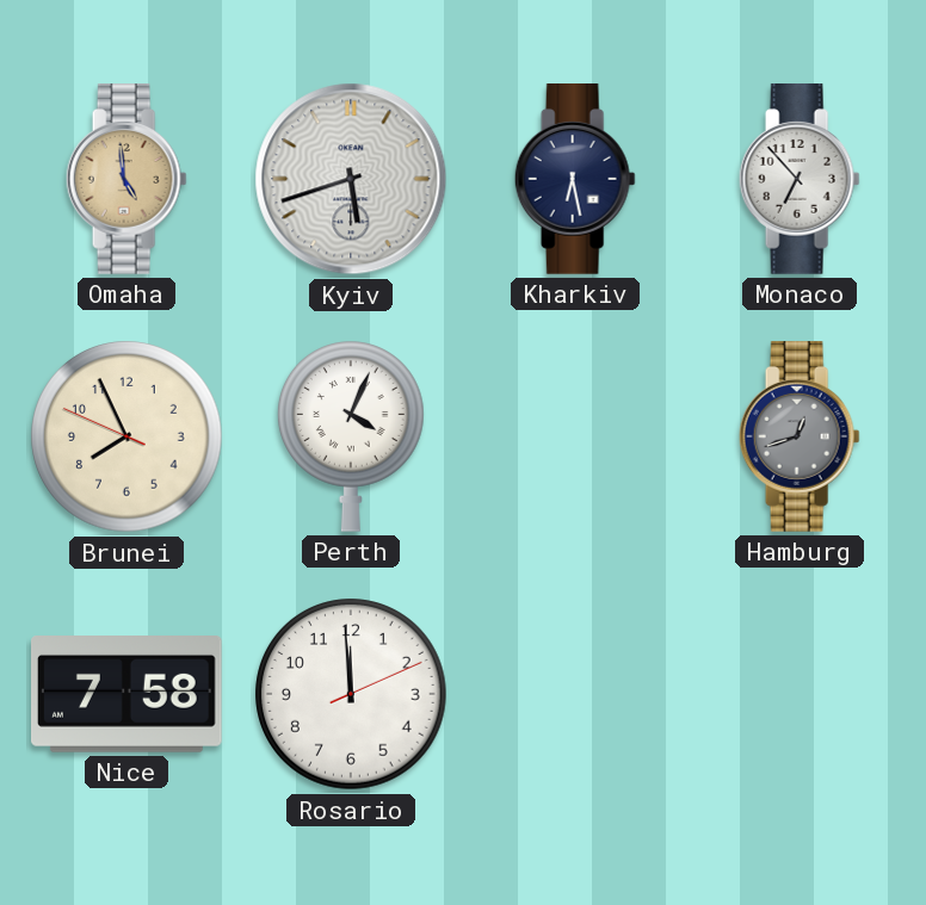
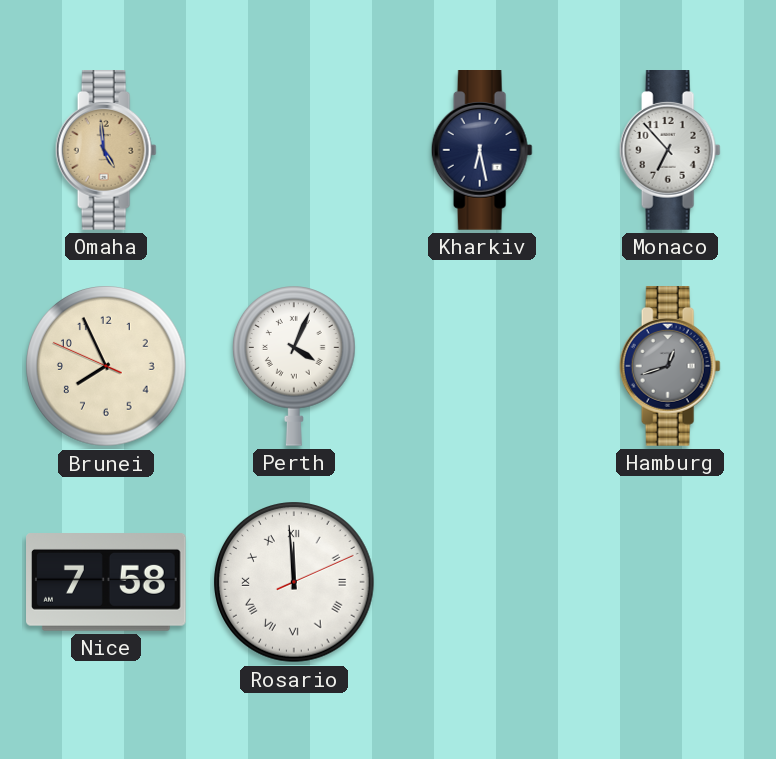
Kyiv: 5:42 -> none
Rosario numerals: Arabic -> Roman
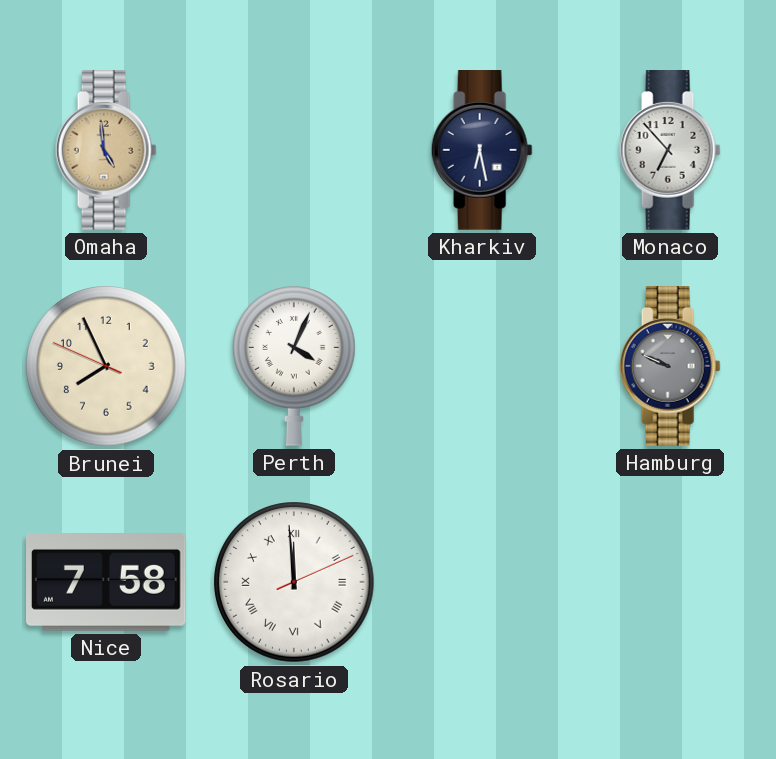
Hamburg: 12:42 -> 9:49
